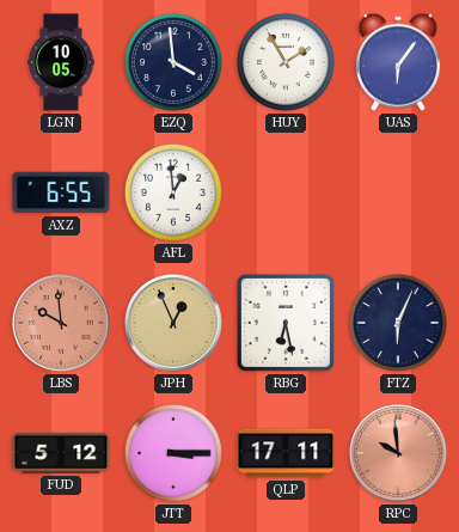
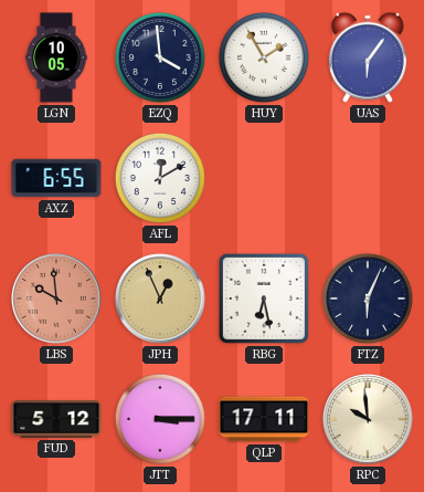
AFL: 12:59 -> 12:10
RPC dial: salmon -> cream
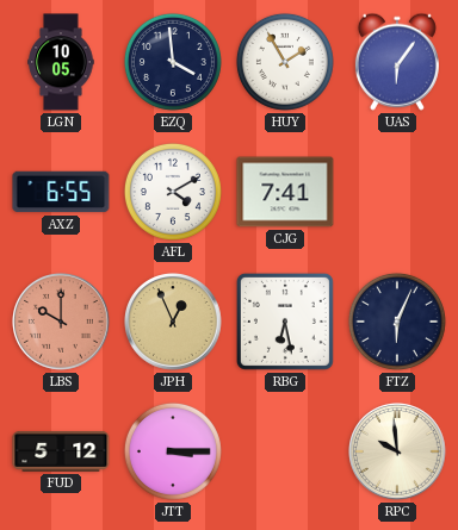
AFL: 12:10 -> 4:10
CJG: none -> 7:41
LBS: 9:59 -> 10:00
QLP: 17:11 -> none
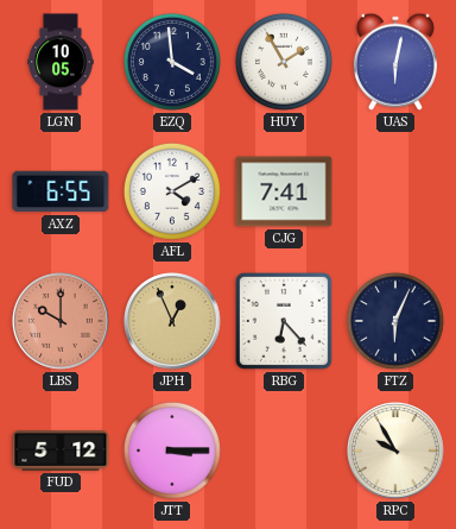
UAS: 6:06 -> 6:02
RBG: 6:28 -> 6:23
RPC: 9:59 -> 9:55
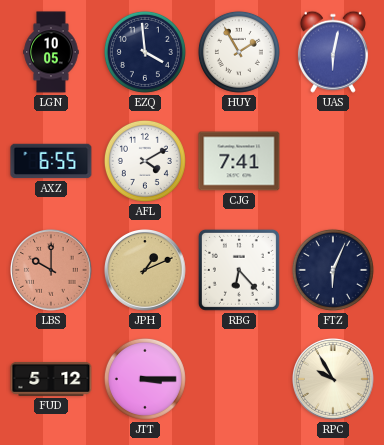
JPH: 12:56 -> 1:11
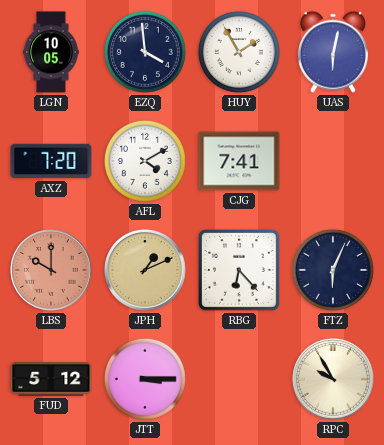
AXZ: 6:55 -> 7:20
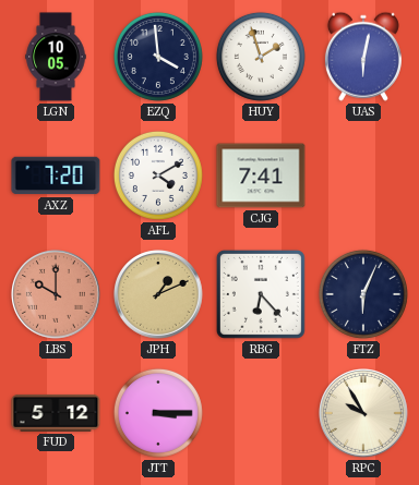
HUY: 1:55 -> 1:57
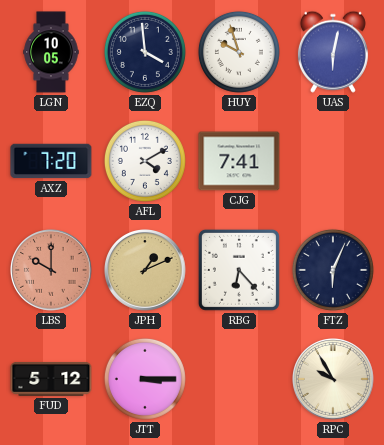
HUY: 1:57 -> 9:57
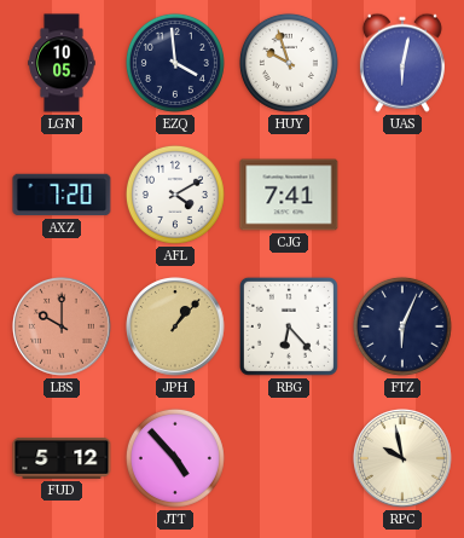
JPH: 1:11 -> 1:07
JTT: 3:15 -> 4:53
RPC: 9:55 -> 9:58
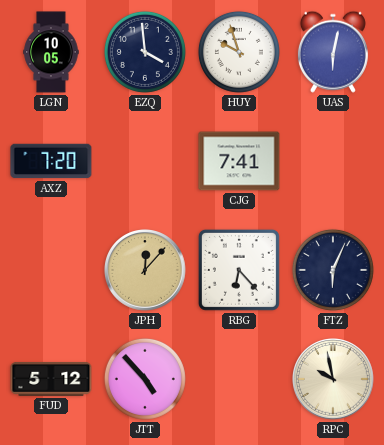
AFL: 4:10 -> none
LBS: 10:00 -> none
JPH: 1:07 -> 12:07
